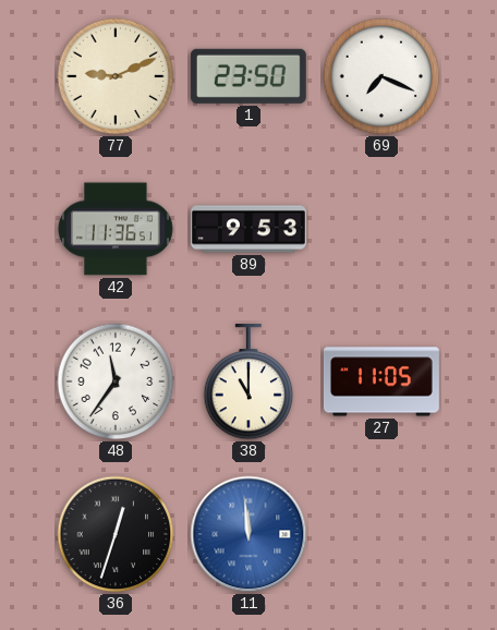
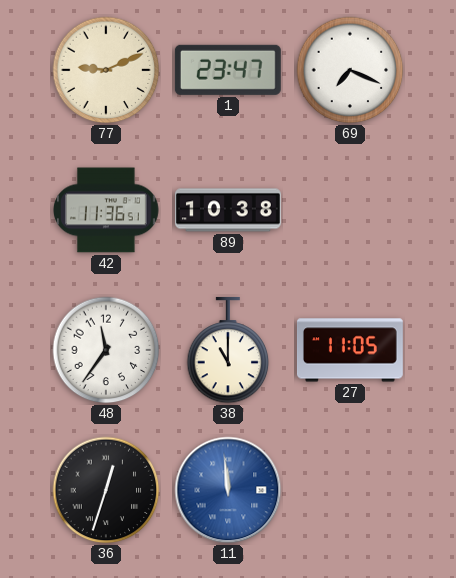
1: 23:50 -> 23:47
89: 9:53 -> 10:38
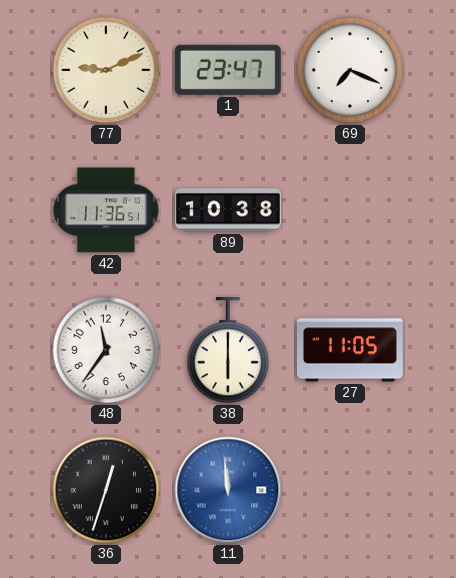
38: 11:00 -> 6:00
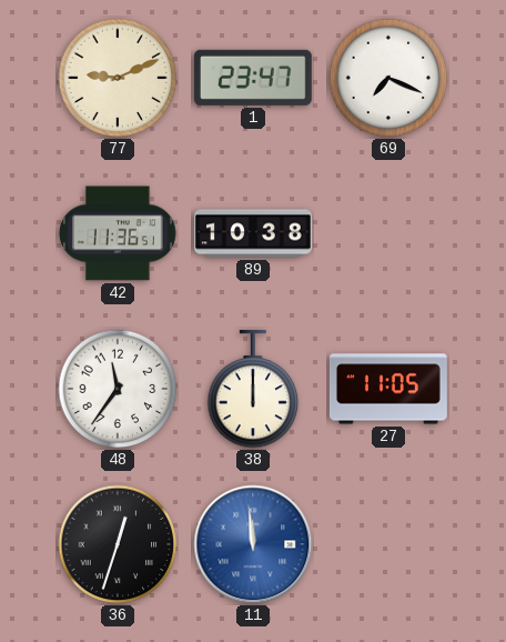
38: 6:00 -> 12:00
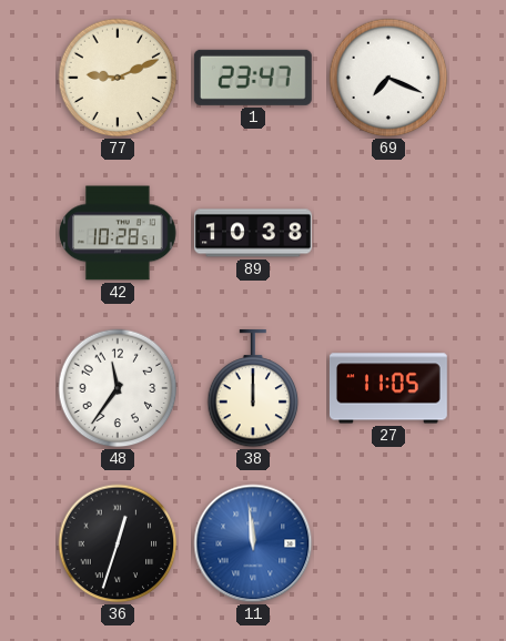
42: 11:36 -> 10:28
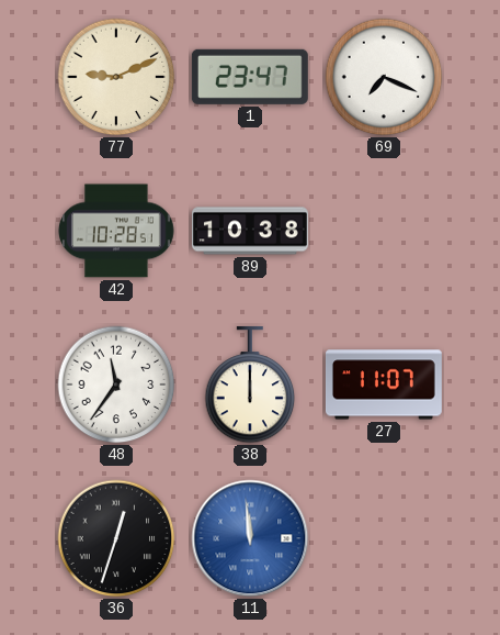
27: 11:05 -> 11:07
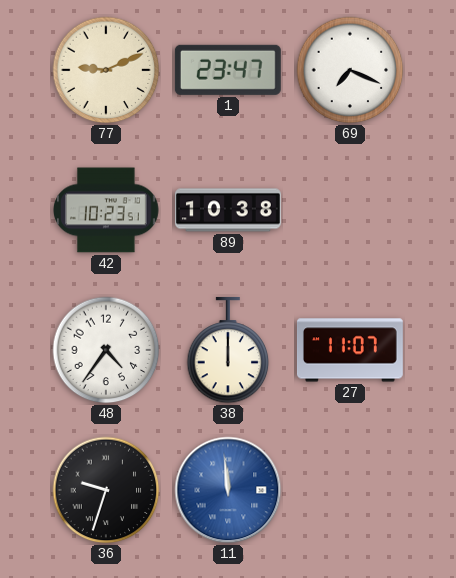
42: 10:28 -> 10:23
48: 11:36 -> 4:36
36: 12:33 -> 9:33
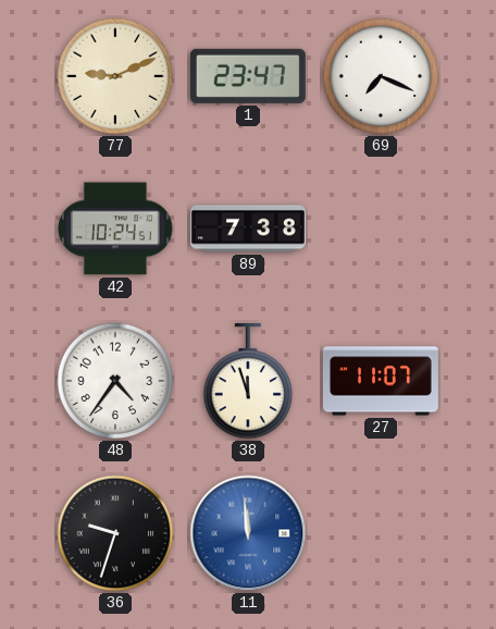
42: 10:23 -> 10:24
89: 10:38 -> 7:38
38: 12:00 -> 11:57
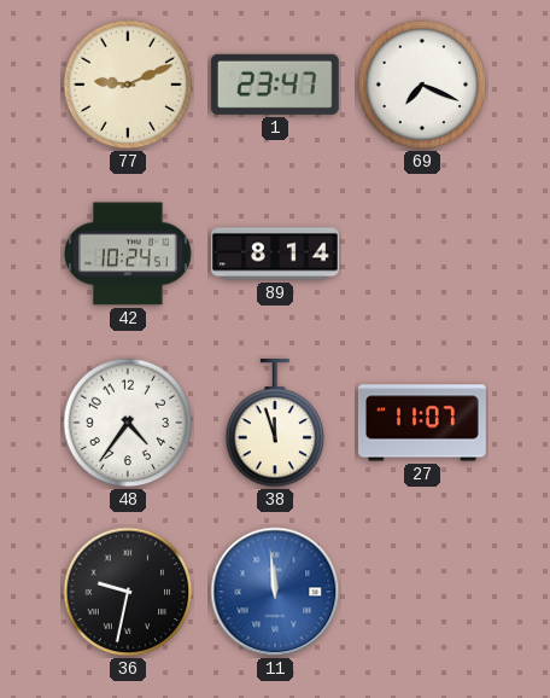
89: 7:38 -> 8:14
36: 9:33 -> 9:32
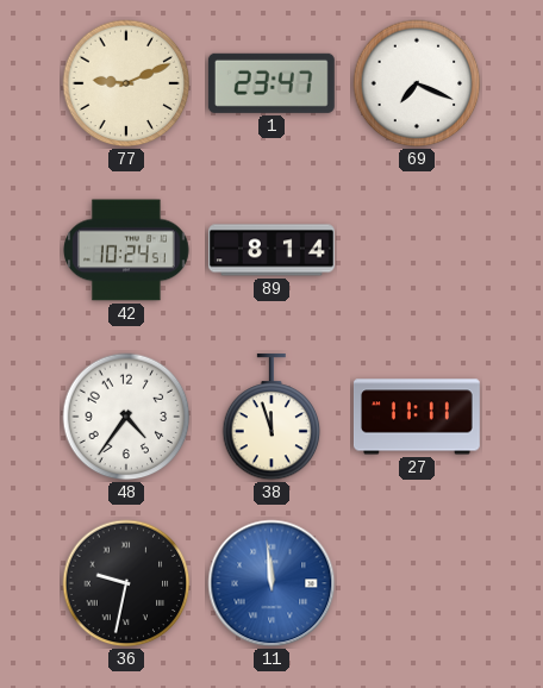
27: 11:07 -> 11:11
